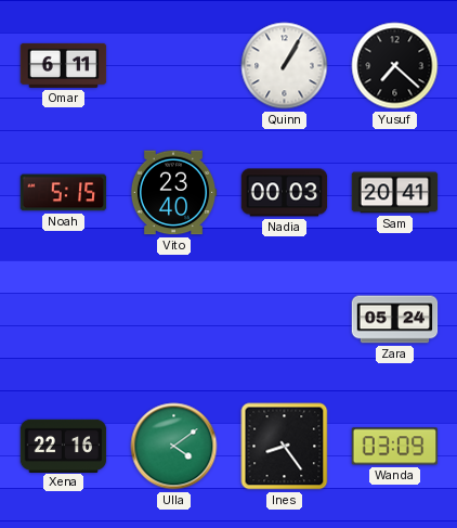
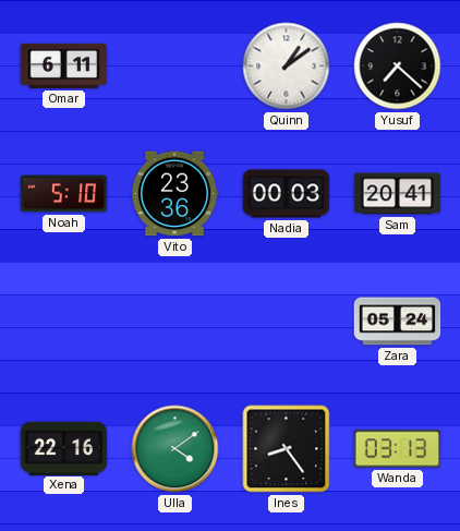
Quinn: 1:05 -> 1:09
Noah: 5:15 -> 5:10
Vito: 23:40 -> 23:36
Wanda: 03:09 -> 03:13
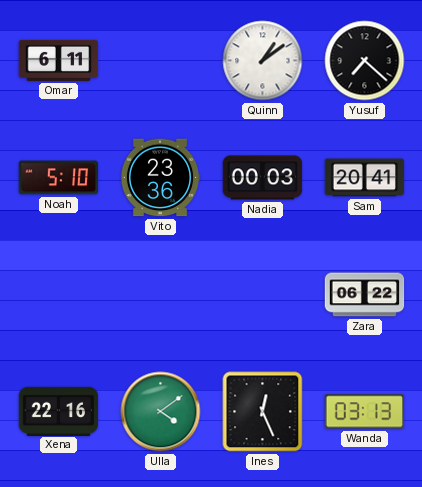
Zara: 05:24 -> 06:22
Ines: 8:24 -> 12:26
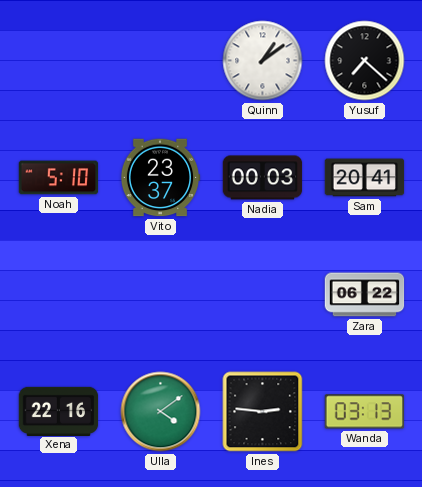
Omar: 6:11 -> none
Vito: 23:36 -> 23:37
Ines: 12:26 -> 2:46
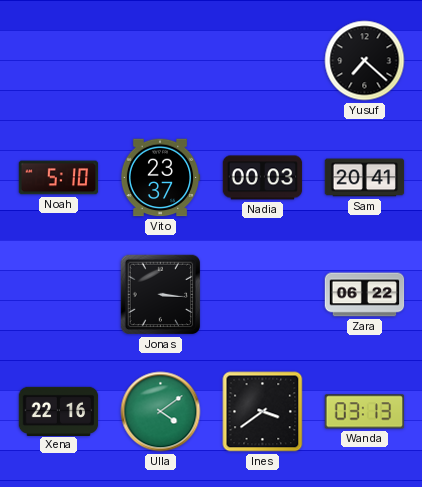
Quinn: 1:09 -> none
Jonas: none -> 3:16
Ines: 2:46 -> 3:39
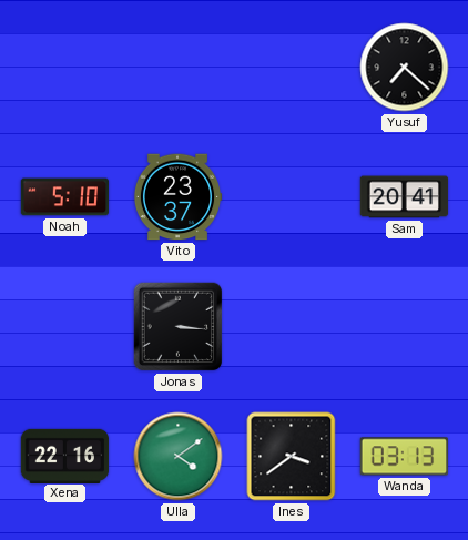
Nadia: 00:03 -> none
Zara: 06:22 -> none
